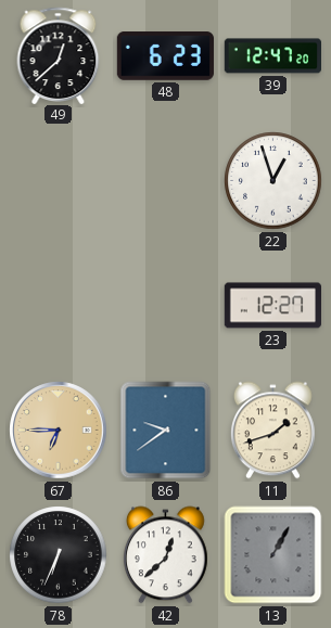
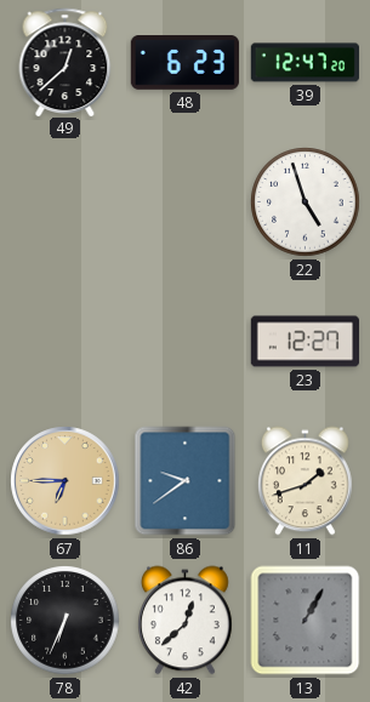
22: 12:57 -> 4:57
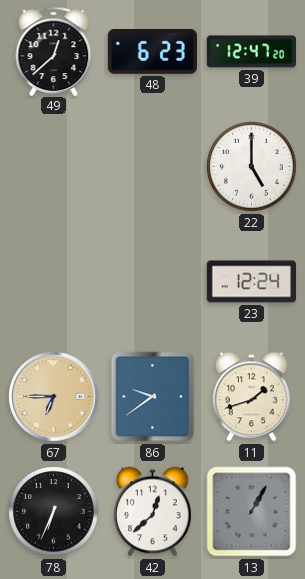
22: 4:57 -> 5:00
23: 12:27 -> 12:24
